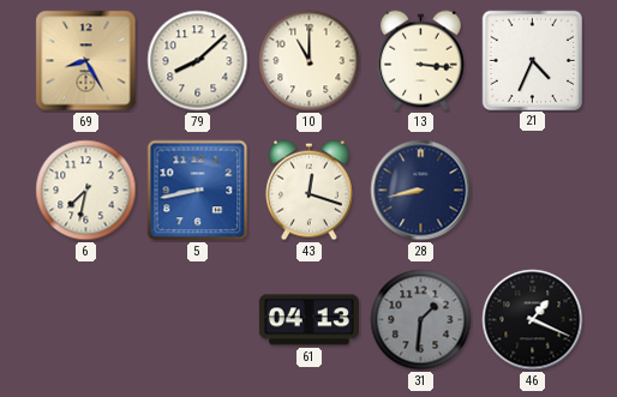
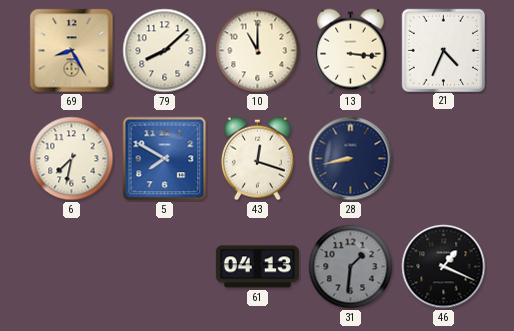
5: 8:43 -> 7:50
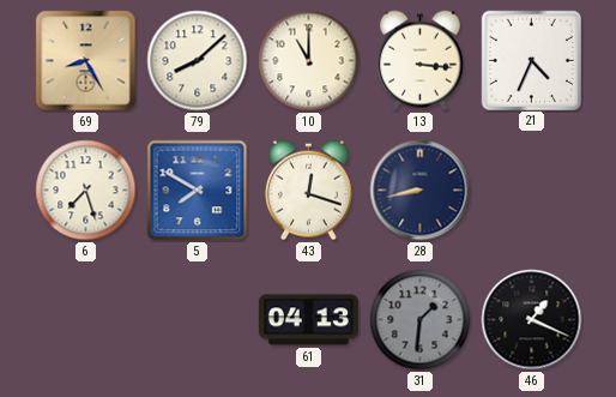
6: 7:32 -> 7:27
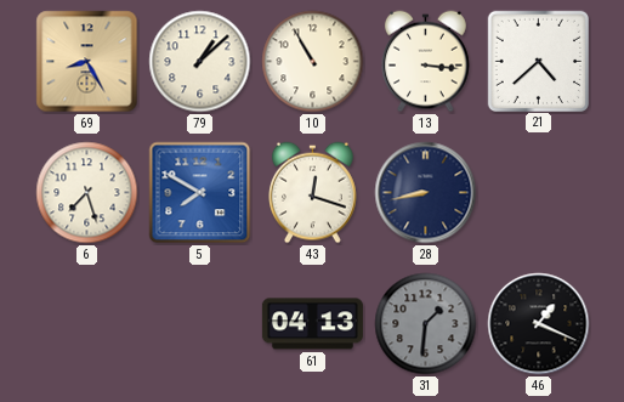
79: 8:08 -> 1:08
10: 11:00 -> 10:55
21: 4:34 -> 4:38
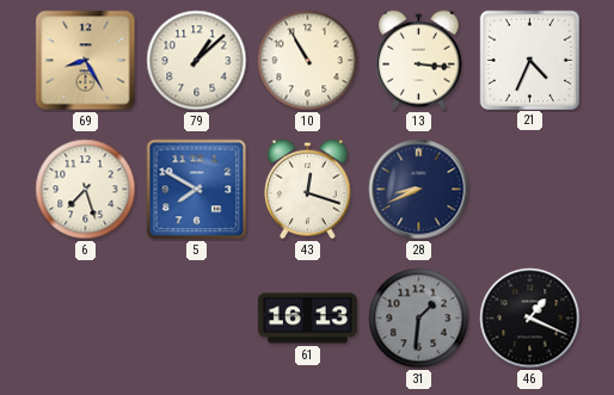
21: 4:38 -> 4:34
28: 8:43 -> 8:41
61: 04:13 -> 16:13
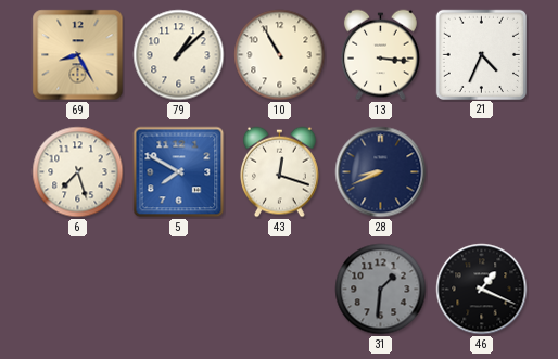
61: 16:13 -> none
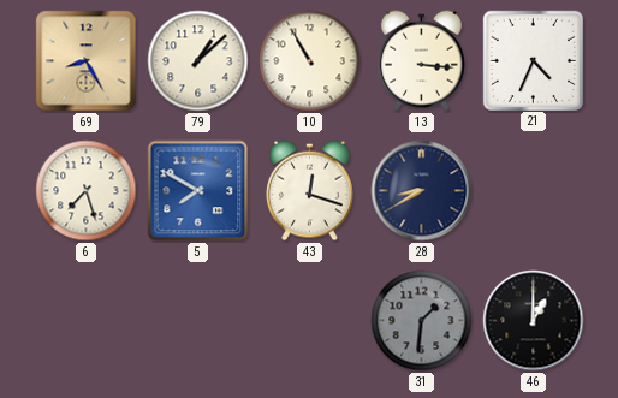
28: 8:41 -> 8:40
46: 1:19 -> 1:00
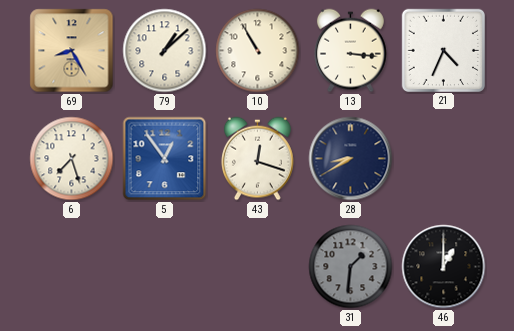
5: 7:50 -> 12:54
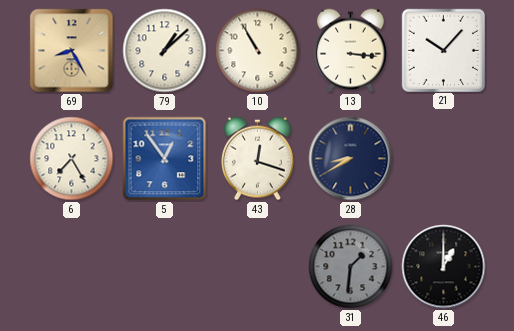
21: 4:34 -> 10:07
6: 7:27 -> 7:25
